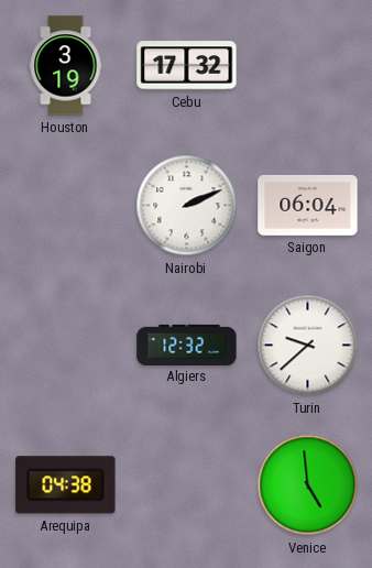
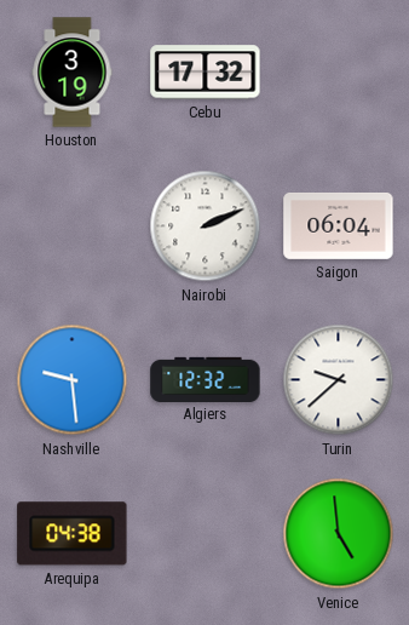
Nashville: none -> 9:29
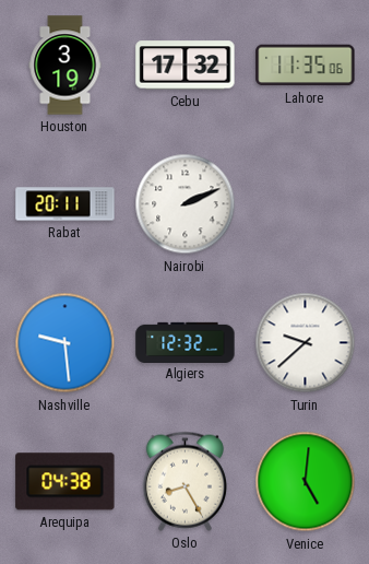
Lahore: none -> 11:35
Rabat: none -> 20:11
Saigon: 06:04 -> none
Oslo: none -> 8:25
Venice: 4:59 -> 5:01
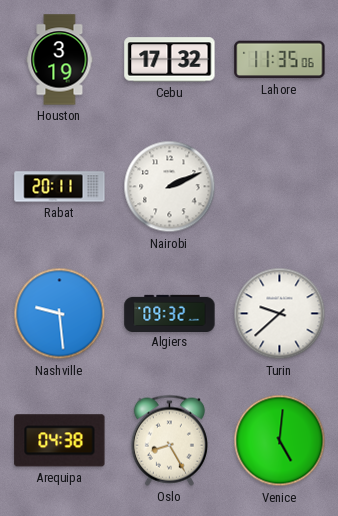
Algiers: 12:32 -> 09:32
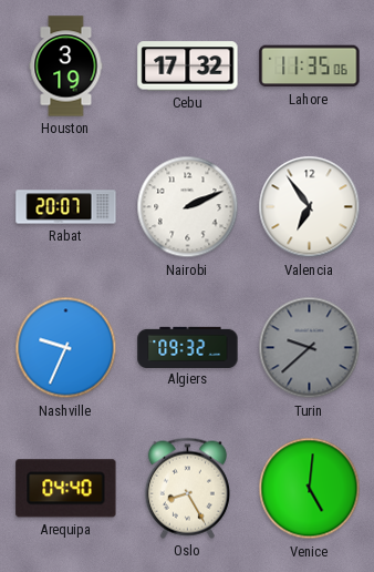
Rabat: 20:11 -> 20:07
Valencia: none -> 6:54
Nashville: 9:29 -> 9:34
Turin dial: white -> grey
Arequipa: 04:38 -> 04:40
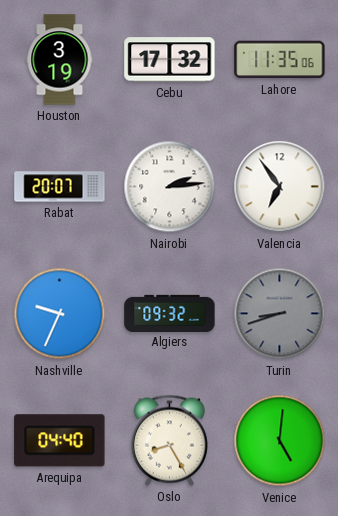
Nairobi: 2:11 -> 2:14
Turin: 9:38 -> 8:42
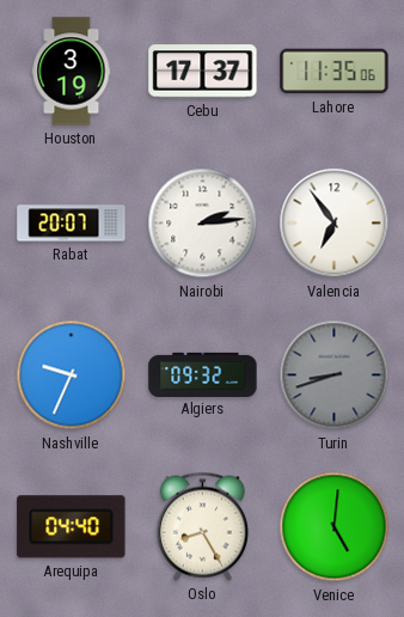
Cebu: 17:32 -> 17:37
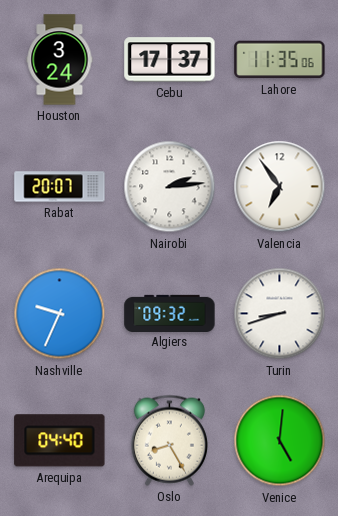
Houston: 3:19 -> 3:24
Turin dial: grey -> white
